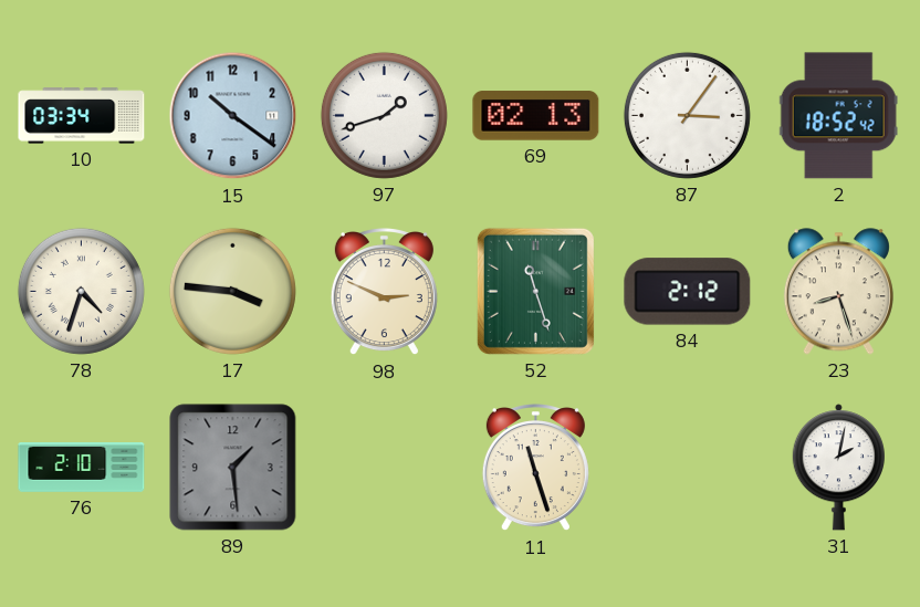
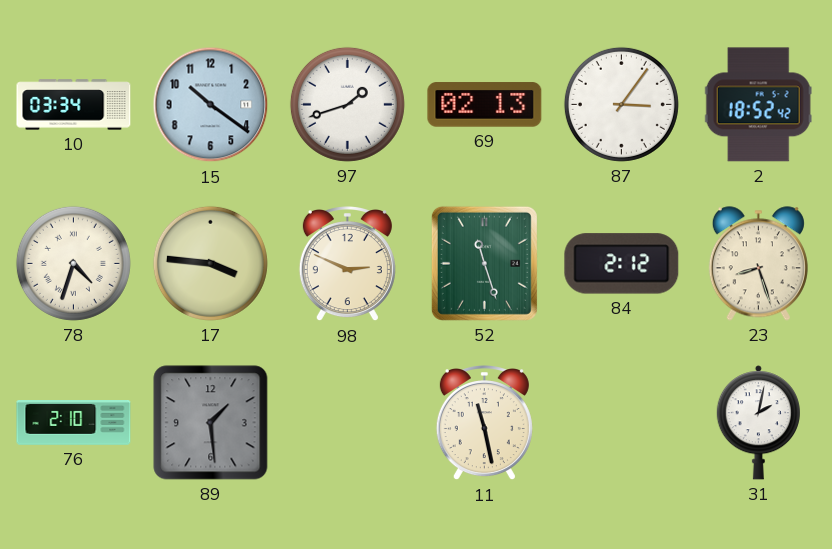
11: 11:27 -> 11:28
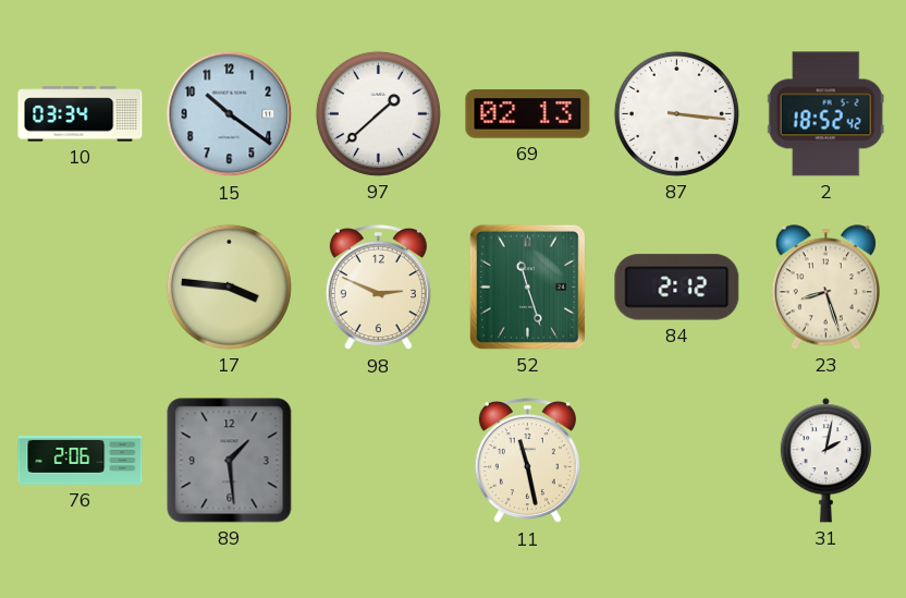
97: 1:42 -> 1:38
87: 3:06 -> 3:16
78: 4:33 -> none
76: 2:10 -> 2:06
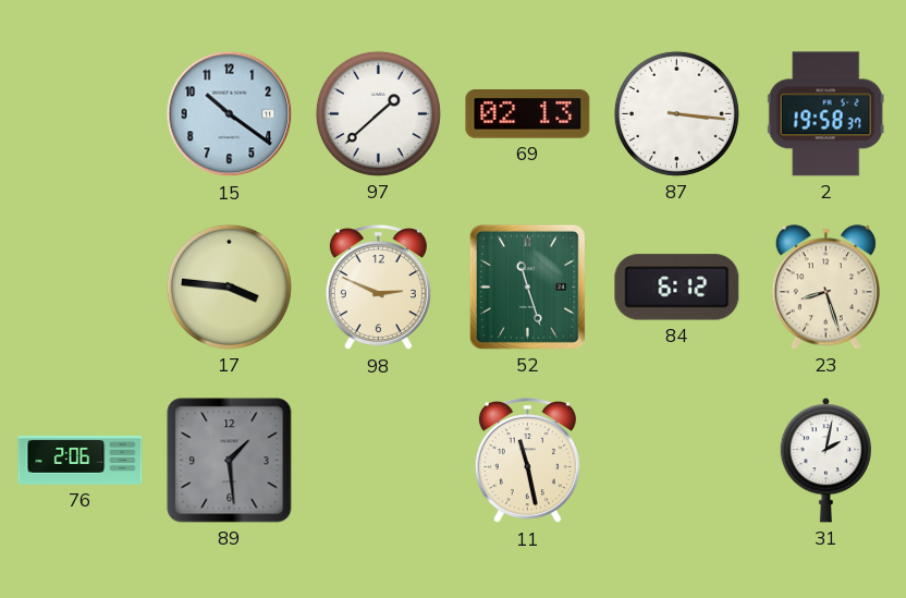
10: 03:34 -> none
2: 18:52 -> 19:58
84: 2:12 -> 6:12
